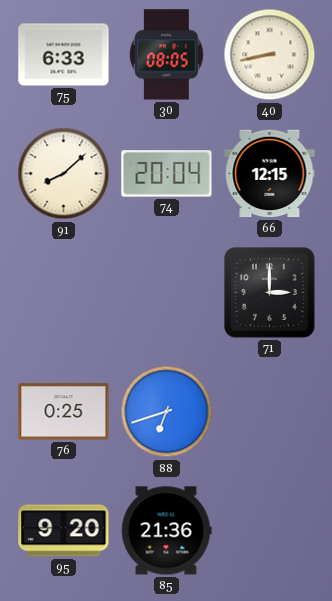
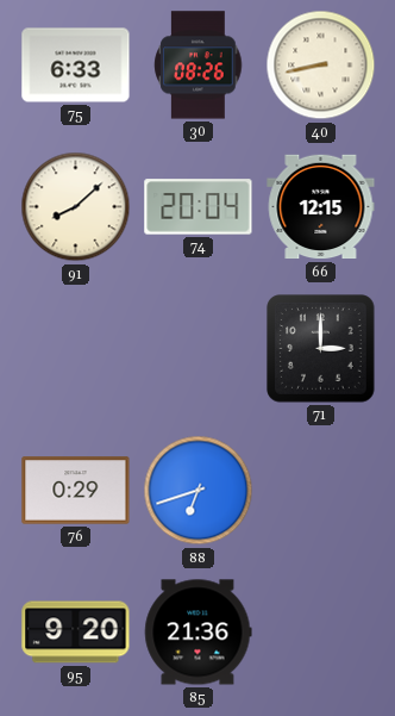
30: 08:05 -> 08:26
76: 0:25 -> 0:29
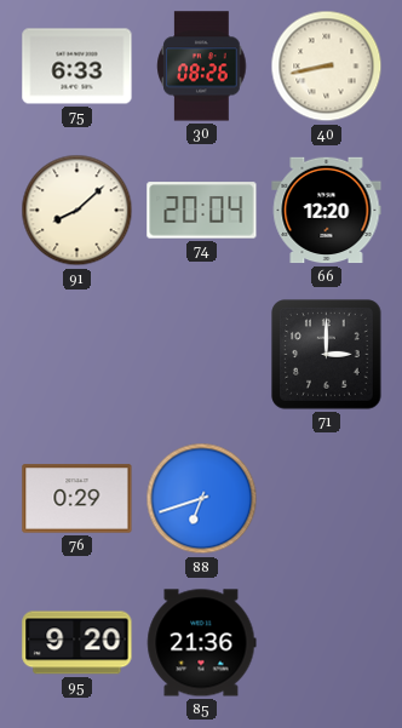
66: 12:15 -> 12:20
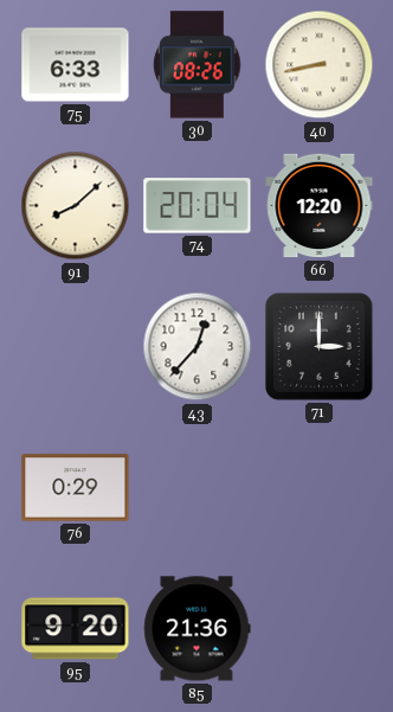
43: none -> 12:37
88: 6:42 -> none
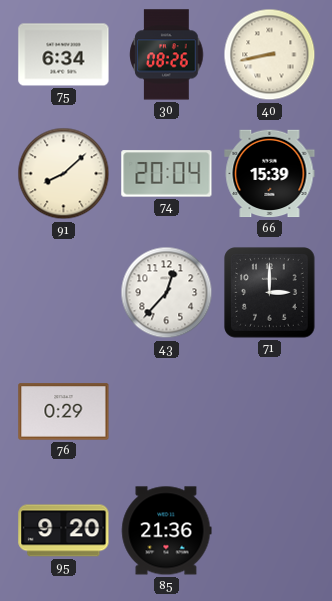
75: 6:33 -> 6:34
66: 12:20 -> 15:39
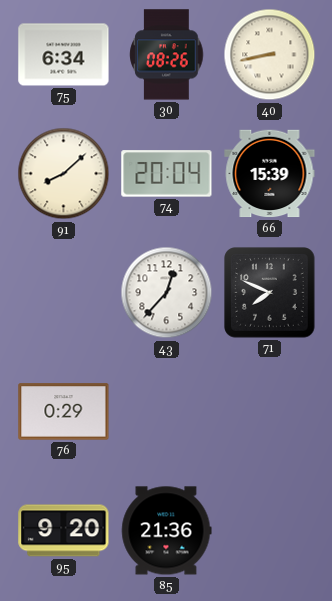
71: 3:00 -> 7:49
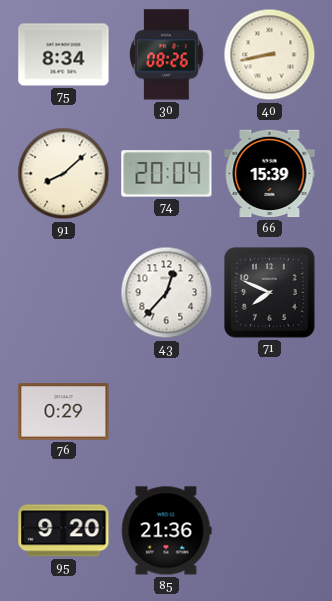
75: 6:34 -> 8:34
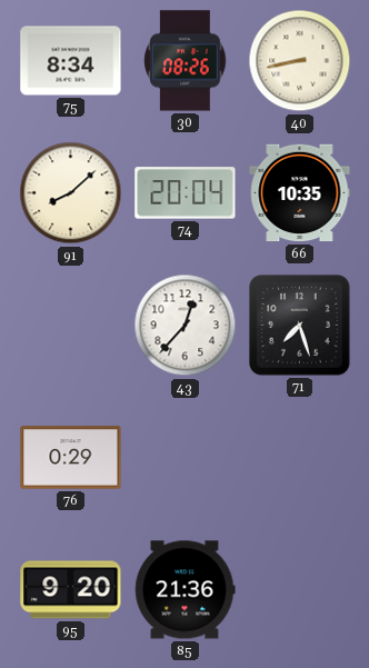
66: 15:39 -> 10:35
71: 7:49 -> 7:27
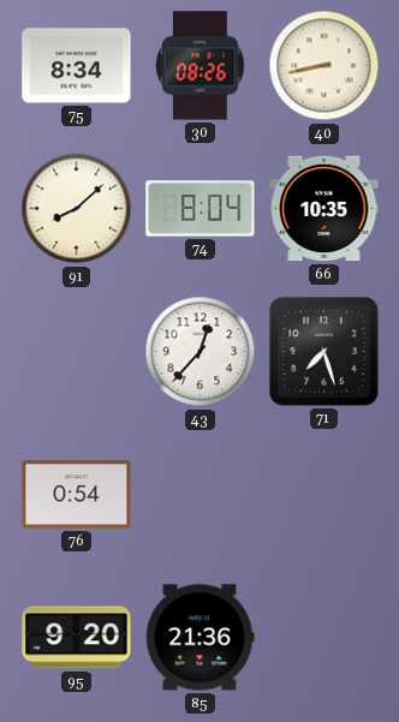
74: 20:04 -> 8:04
76: 0:29 -> 0:54
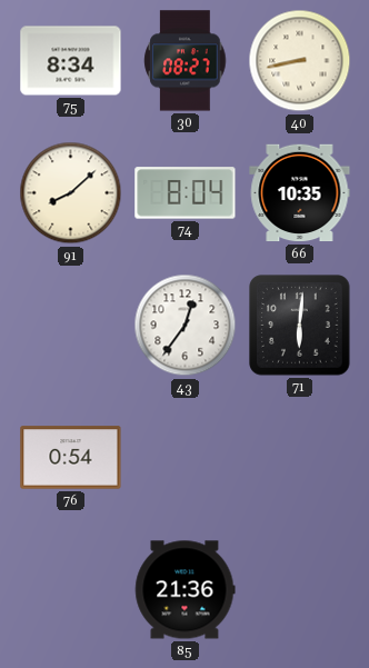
30: 08:26 -> 08:27
43: 12:37 -> 12:36
71: 7:27 -> 6:01
95: 9:20 -> none
